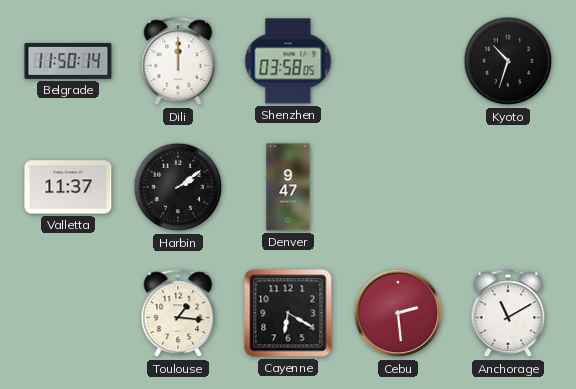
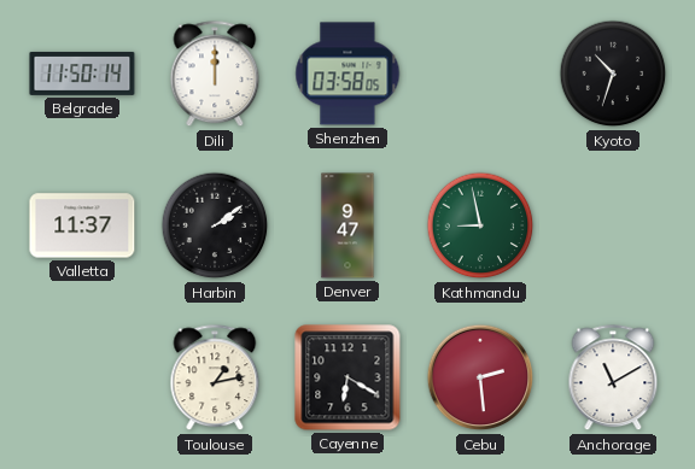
Kathmandu: none -> 8:58
Toulouse: 1:16 -> 1:13
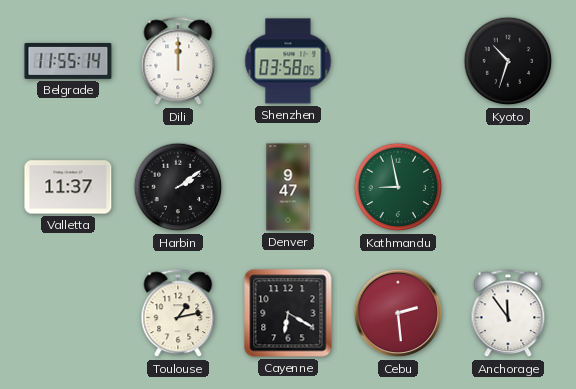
Belgrade: 11:50 -> 11:55
Anchorage: 11:10 -> 11:54
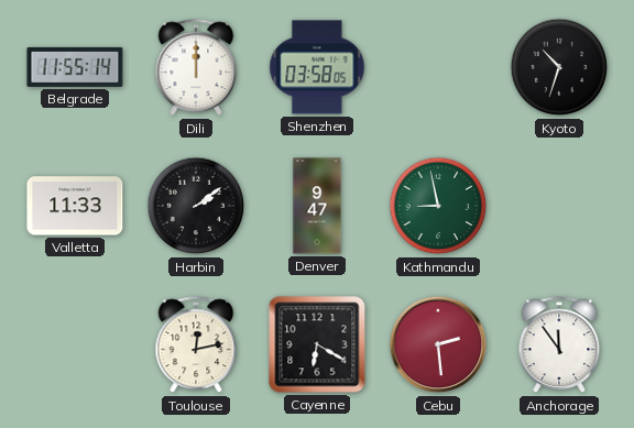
Valletta: 11:37 -> 11:33
Toulouse: 1:13 -> 12:13
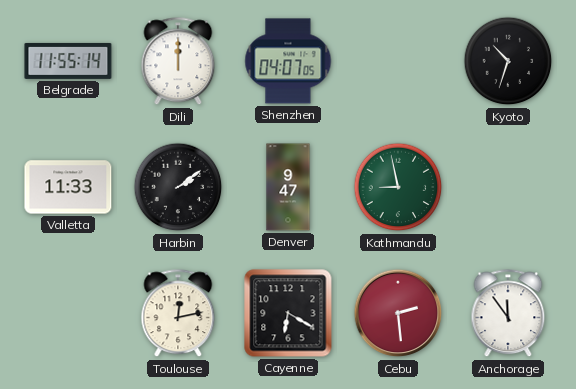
Shenzhen: 03:58 -> 04:07
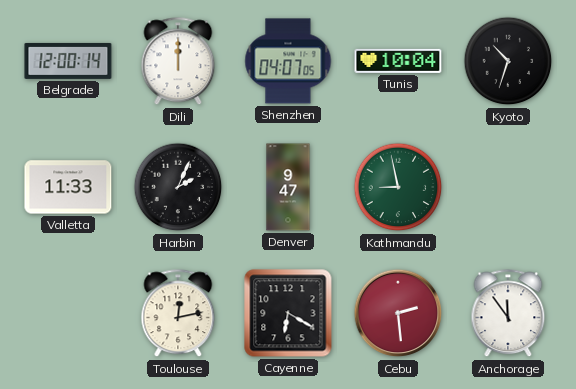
Belgrade: 11:55 -> 12:00
Tunis: none -> 10:04
Harbin: 2:09 -> 2:04
